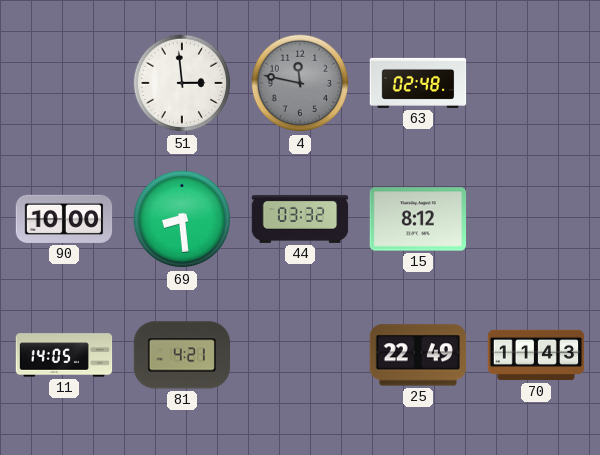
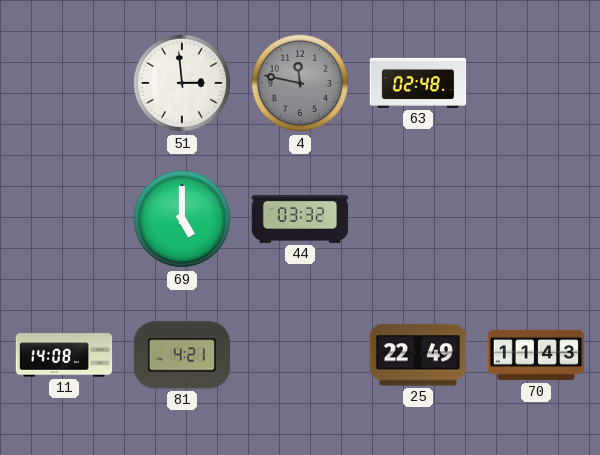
90: 10:00 -> none
69: 8:29 -> 5:00
15: 8:12 -> none
11: 14:05 -> 14:08
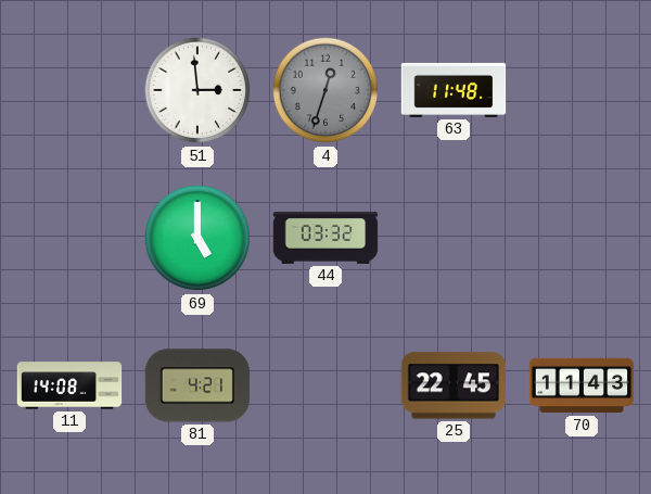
4: 11:47 -> 12:33
63: 02:48 -> 11:48
25: 22:49 -> 22:45
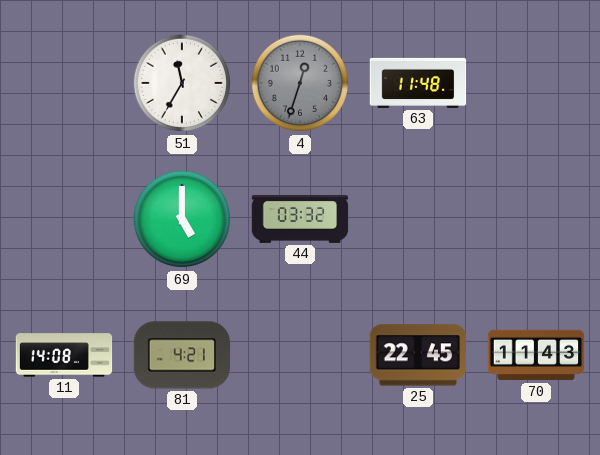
51: 2:59 -> 11:35
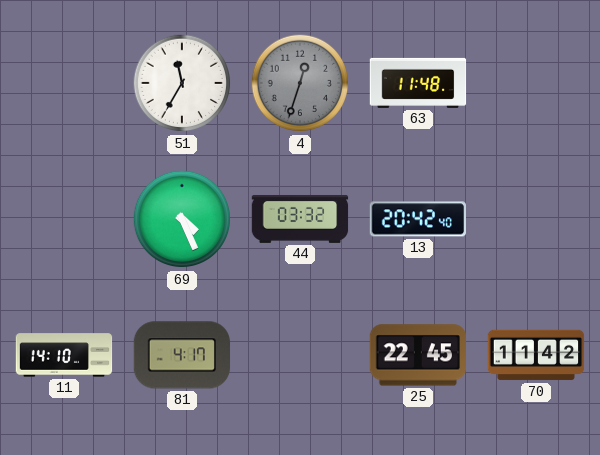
69: 5:00 -> 4:26
13: none -> 20:42
11: 14:08 -> 14:10
81: 4:21 -> 4:17
70: 11:43 -> 11:42
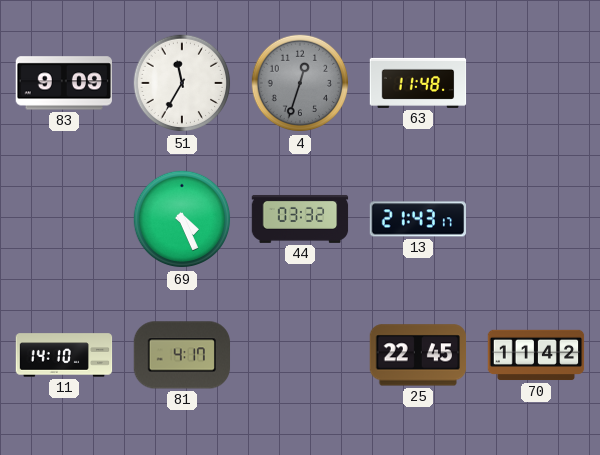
83: none -> 9:09
13: 20:42 -> 21:43
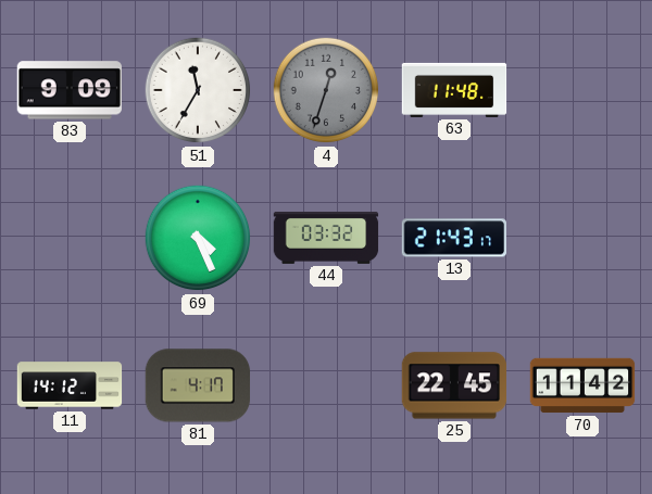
11: 14:10 -> 14:12
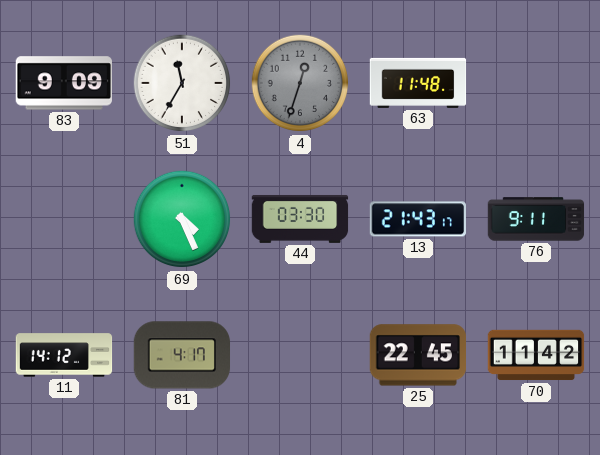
44: 03:32 -> 03:30
76: none -> 9:11
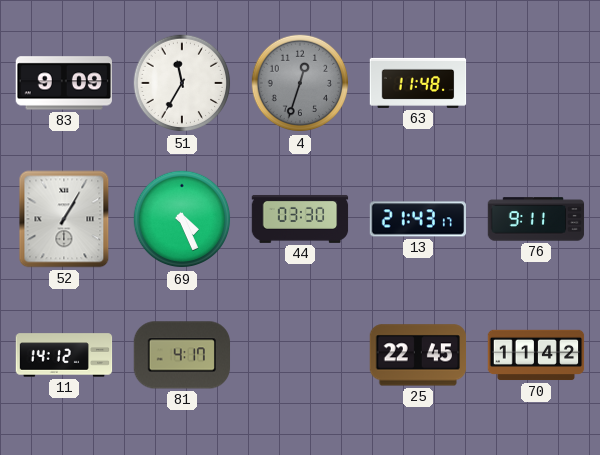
52: none -> 1:05
